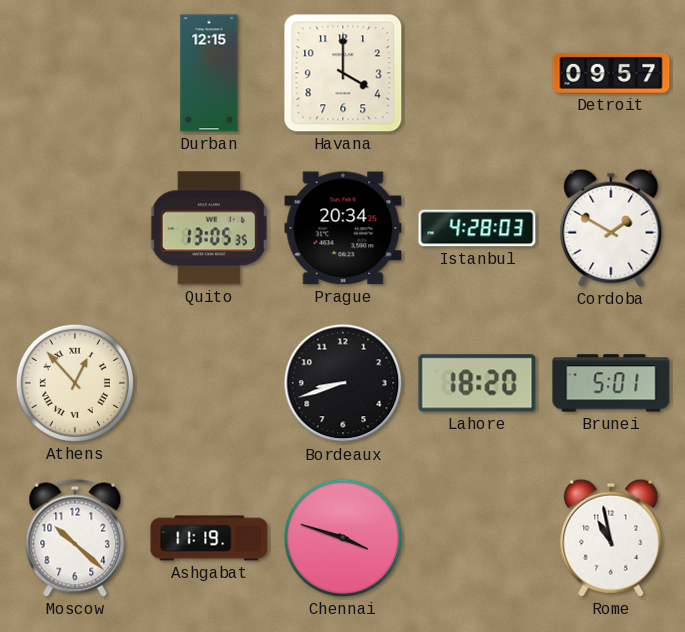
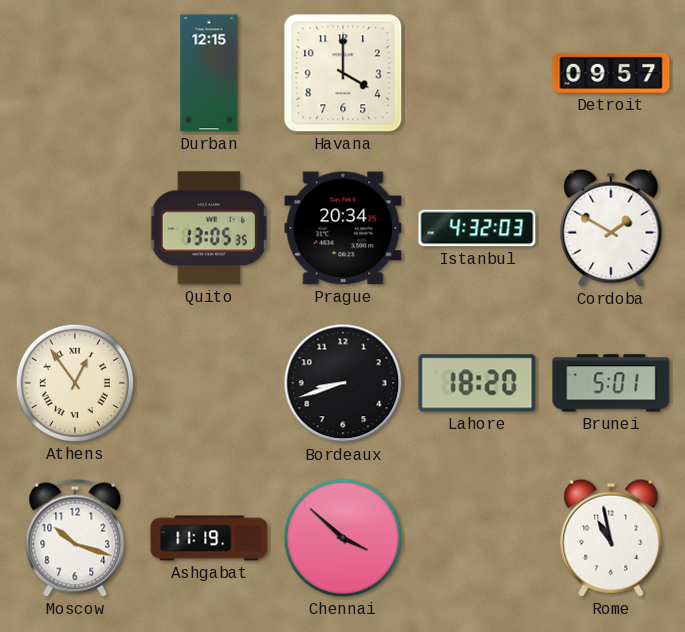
Istanbul: 4:28 -> 4:32
Athens: 12:53 -> 12:54
Moscow: 10:22 -> 10:18
Chennai: 3:48 -> 3:52
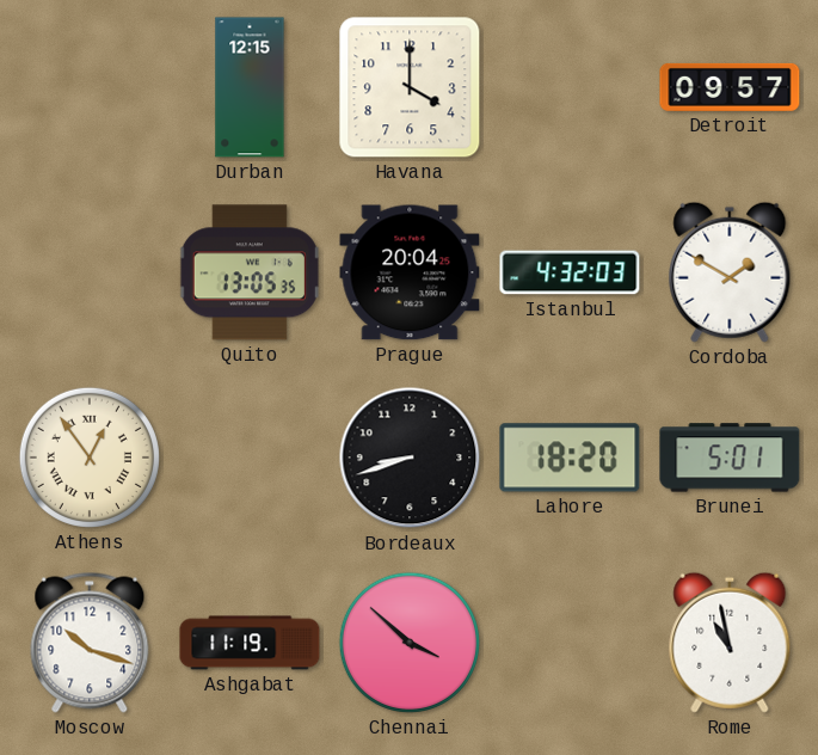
Prague: 20:34 -> 20:04
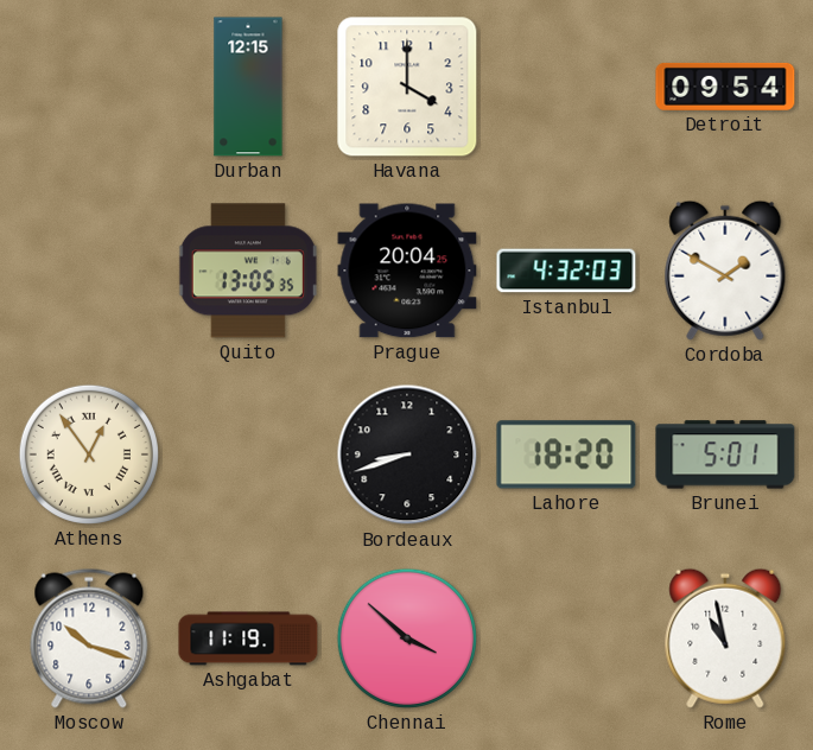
Detroit: 09:57 -> 09:54
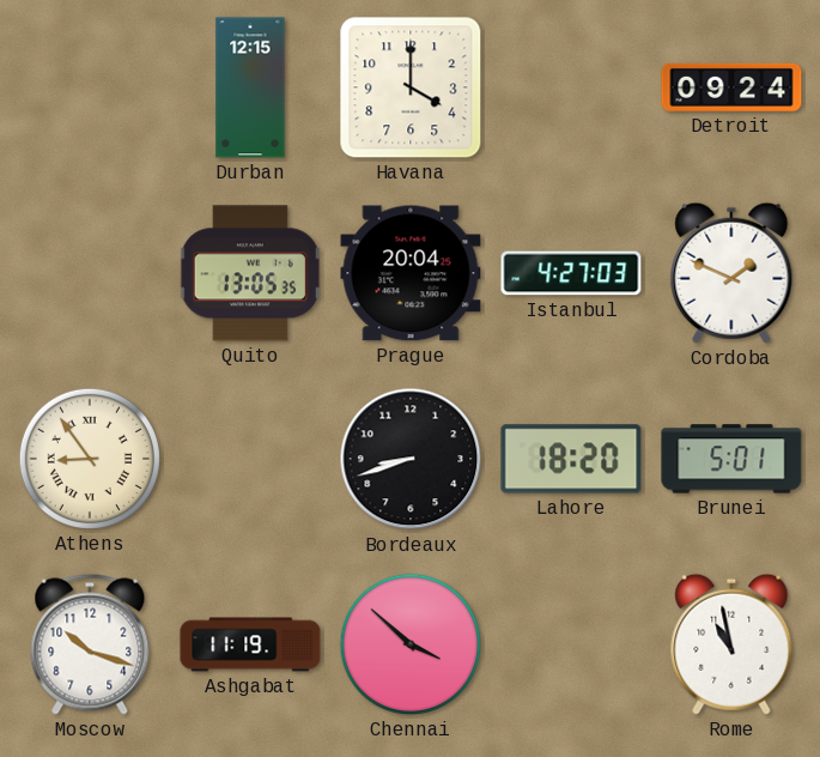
Detroit: 09:54 -> 09:24
Istanbul: 4:32 -> 4:27
Cordoba: 1:50 -> 1:49
Athens: 12:54 -> 8:54
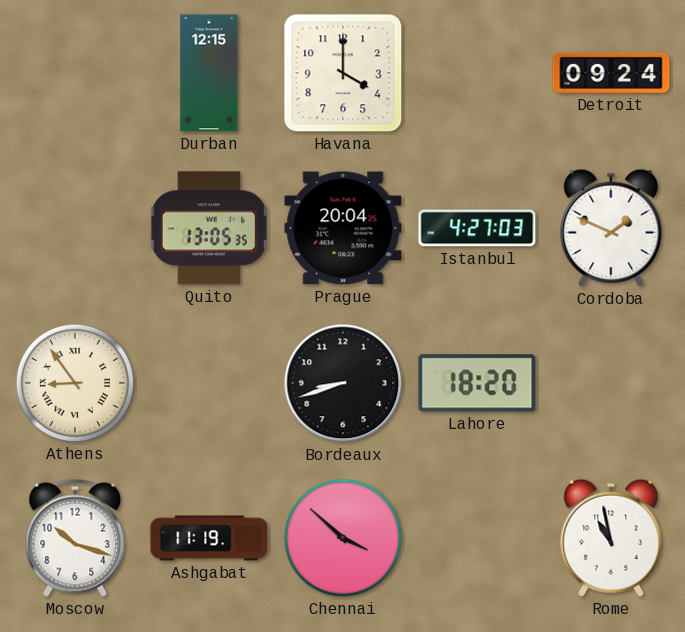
Brunei: 5:01 -> none
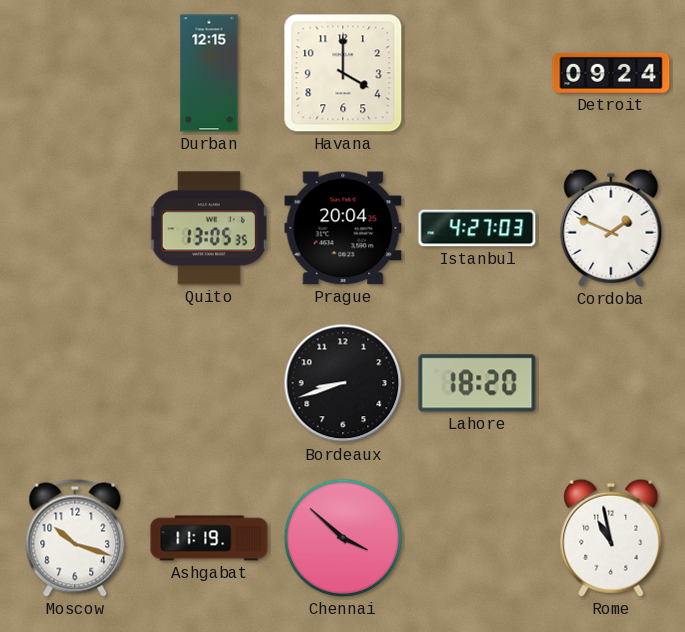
Athens: 8:54 -> none
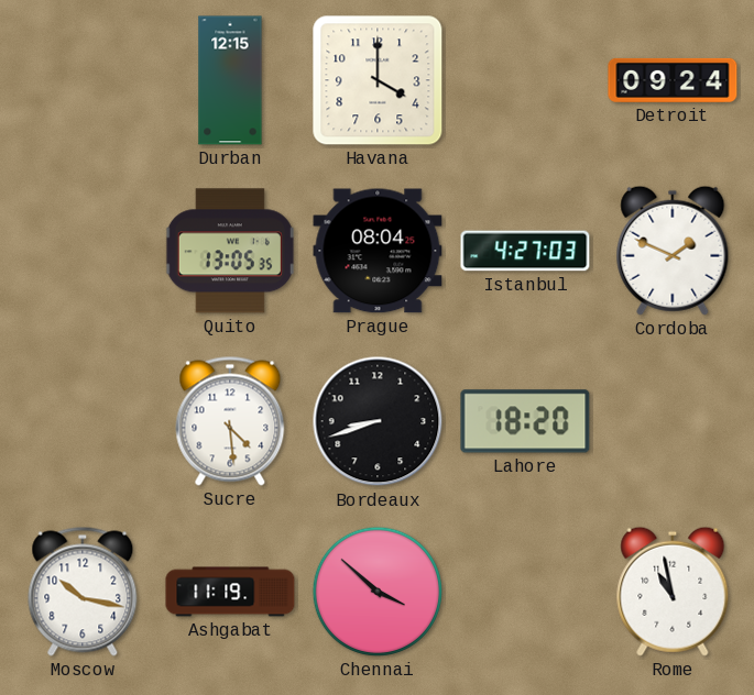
Prague: 20:04 -> 08:04
Sucre: none -> 4:29
Moscow: 10:18 -> 10:17
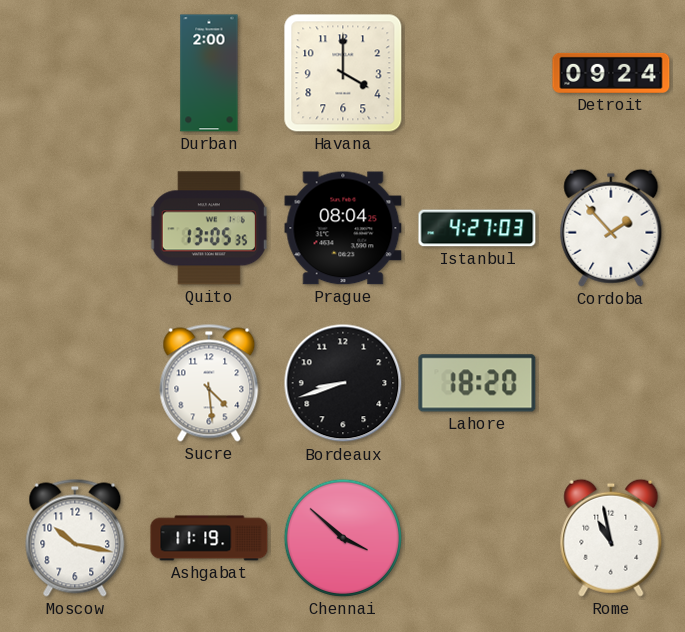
Durban: 12:15 -> 2:00
Cordoba: 1:49 -> 1:53
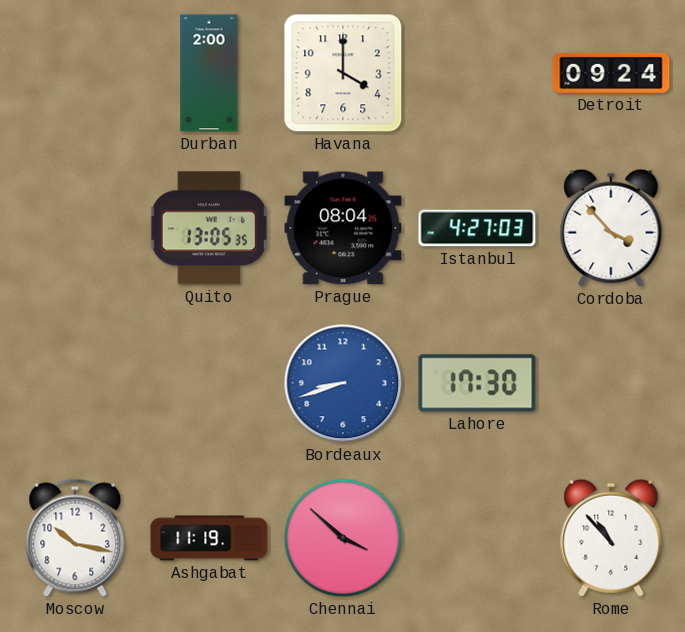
Cordoba: 1:53 -> 3:53
Sucre: 4:29 -> none
Bordeaux dial: black -> blue
Lahore: 18:20 -> 17:30
Rome: 10:58 -> 10:53
